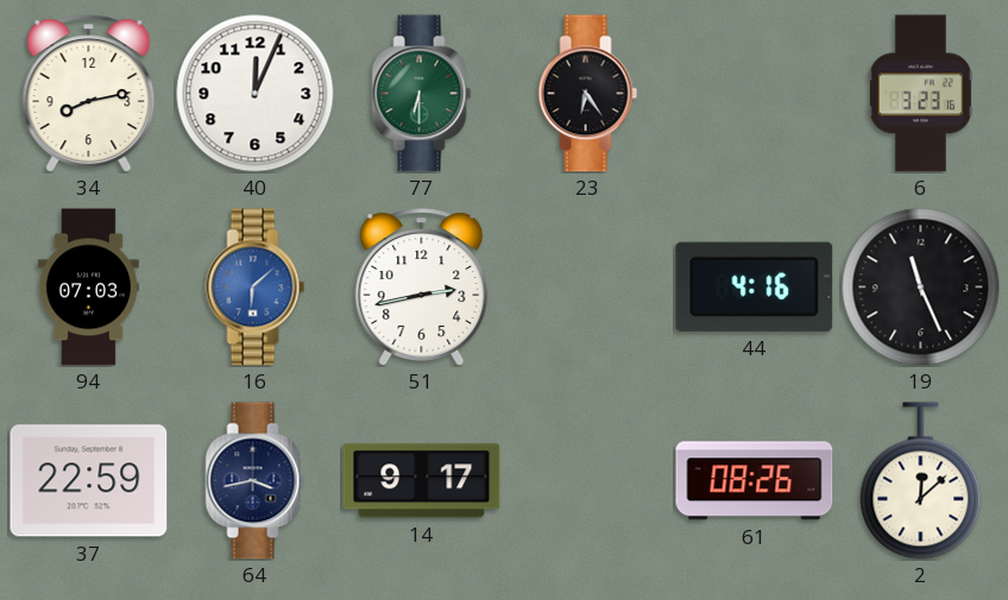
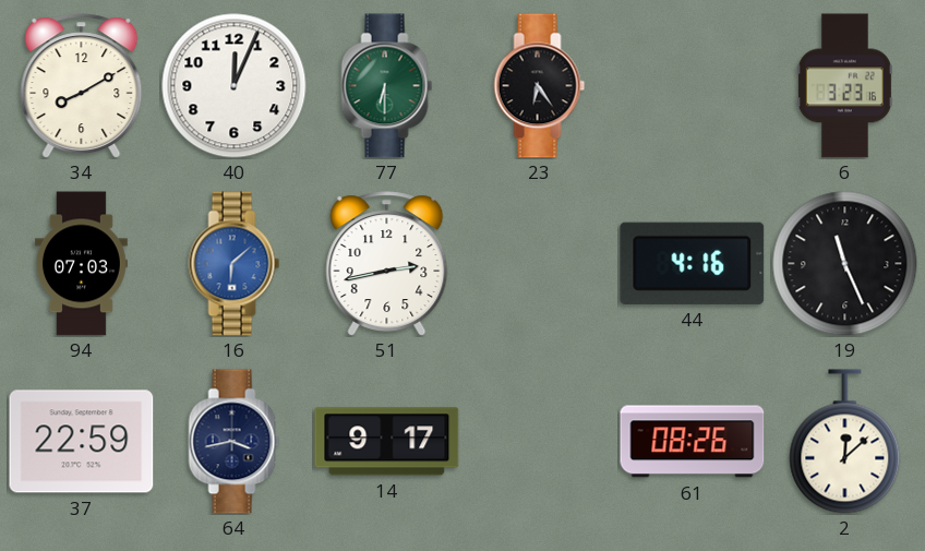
34: 8:13 -> 8:10
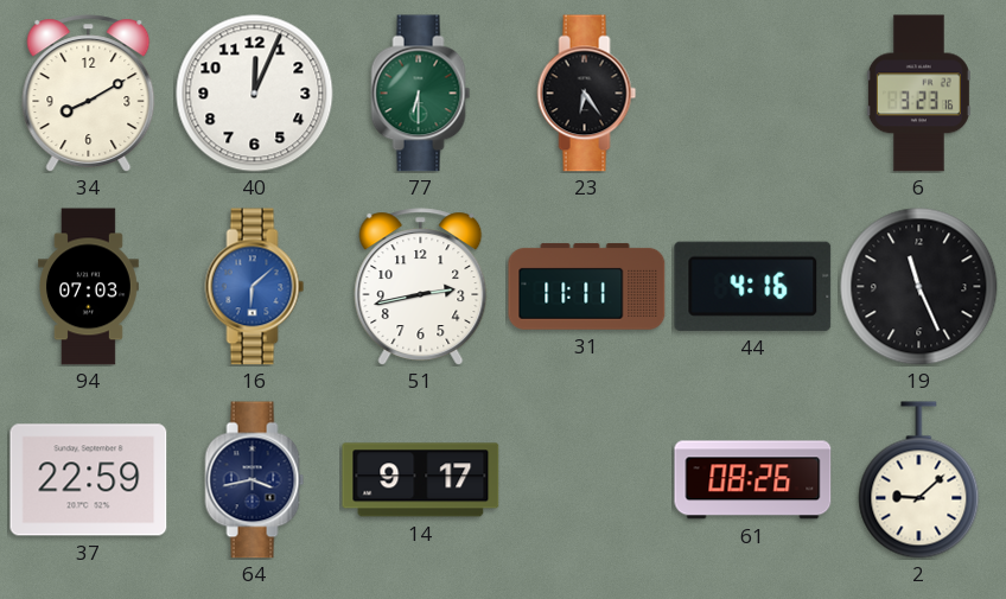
31: none -> 11:11
2: 12:08 -> 9:08
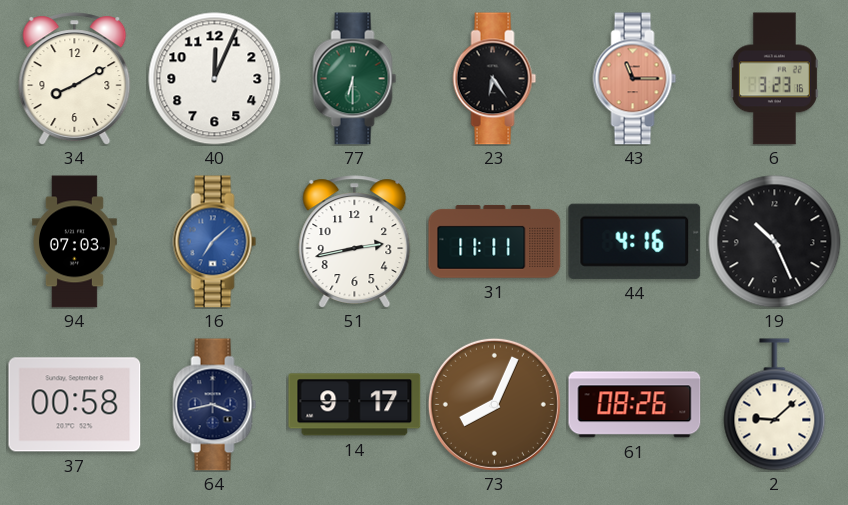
43: none -> 11:15
16: 6:08 -> 7:08
19: 11:26 -> 10:26
37: 22:59 -> 00:58
73: none -> 8:04
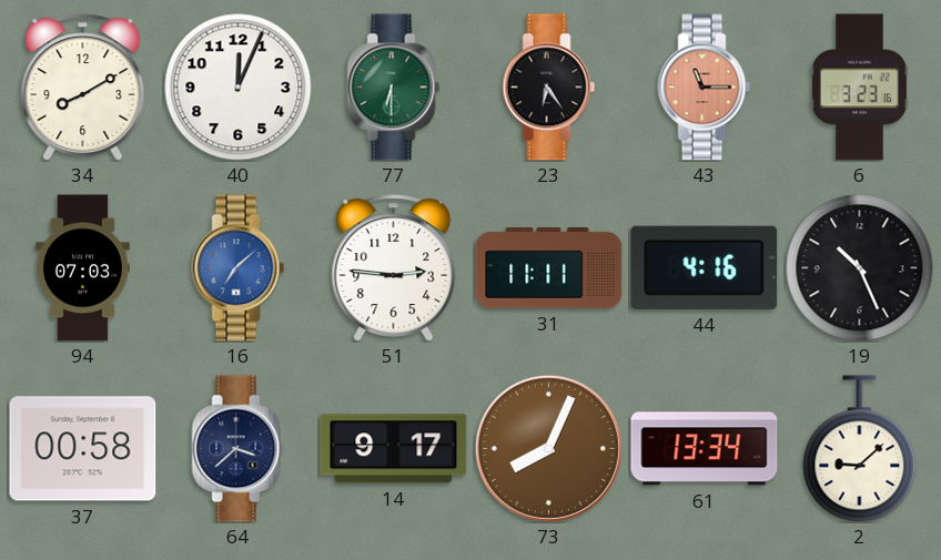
51: 2:43 -> 2:46
64: 3:43 -> 3:38
61: 08:26 -> 13:34
